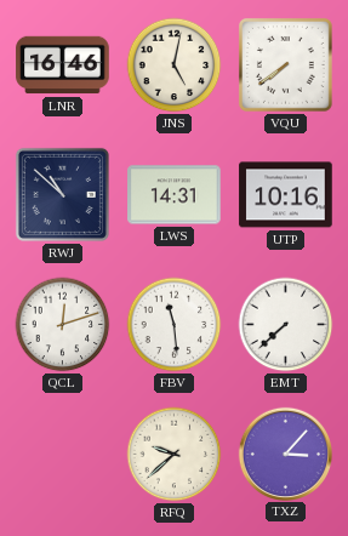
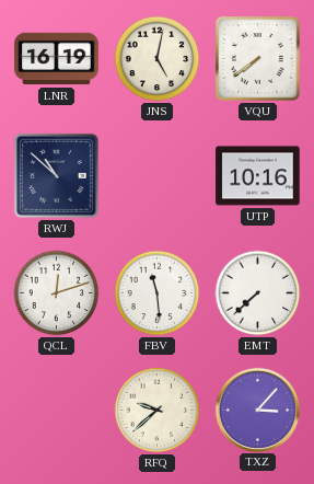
LNR: 16:46 -> 16:19
LWS: 14:31 -> none
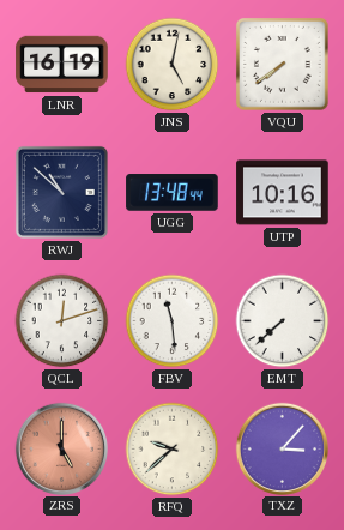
UGG: none -> 13:48
ZRS: none -> 5:00
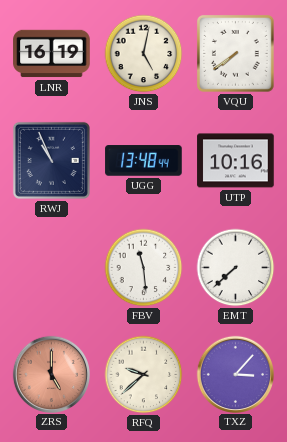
RWJ: 10:52 -> 10:56
QCL: 12:12 -> none
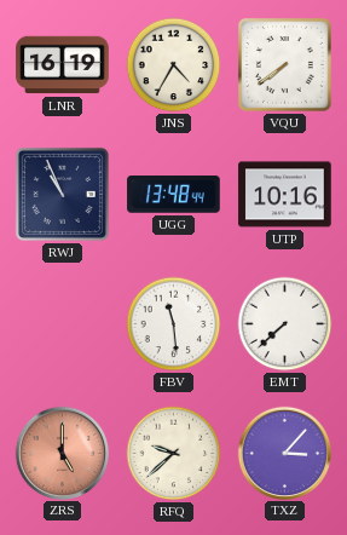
JNS: 5:02 -> 4:35
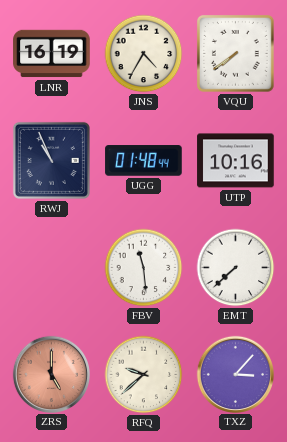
UGG: 13:48 -> 01:48
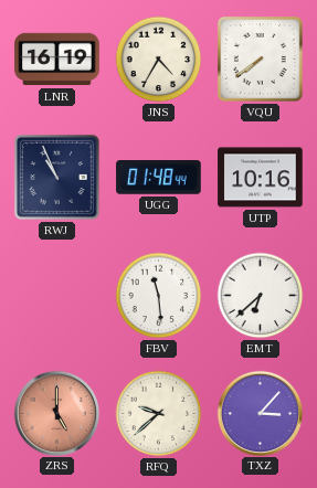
EMT: 7:38 -> 6:38
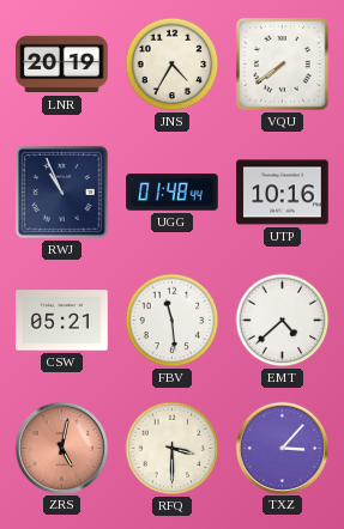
LNR: 16:19 -> 20:19
CSW: none -> 05:21
EMT: 6:38 -> 4:38
ZRS: 5:00 -> 5:02
RFQ: 9:38 -> 3:30
